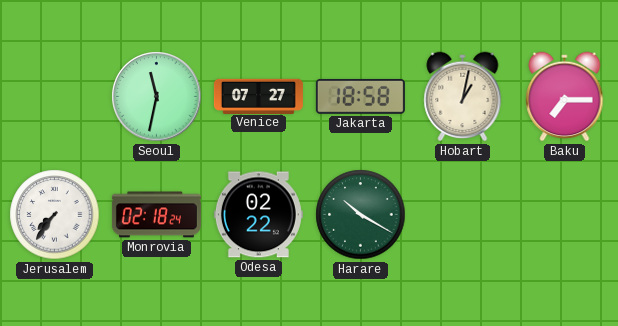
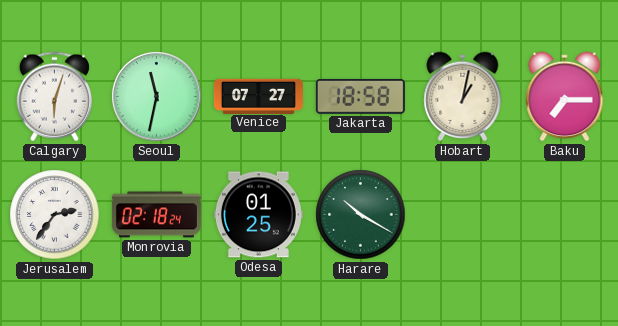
Calgary: none -> 6:03
Jerusalem: 7:36 -> 2:36
Odesa: 02:22 -> 01:25
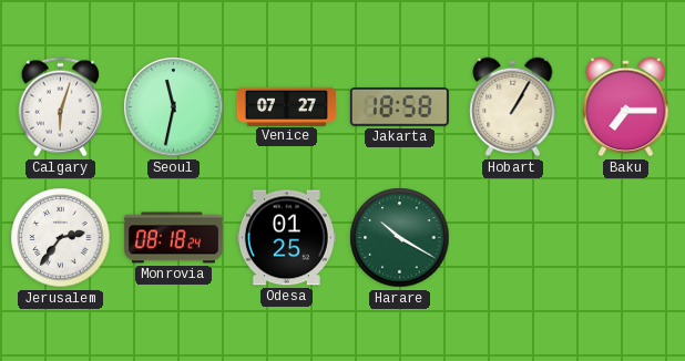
Hobart: 1:02 -> 1:05
Monrovia: 02:18 -> 08:18
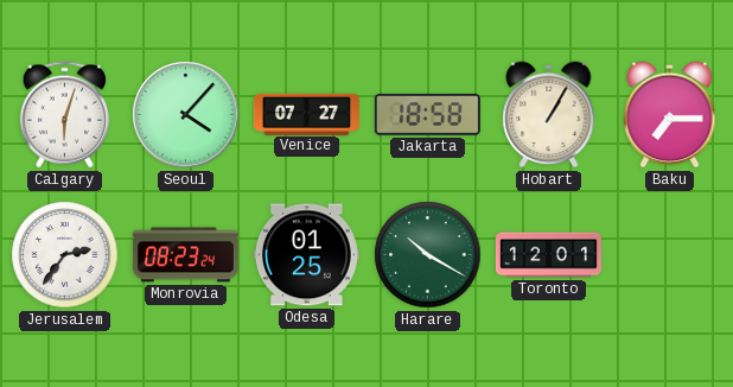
Seoul: 11:32 -> 4:07
Monrovia: 08:18 -> 08:23
Toronto: none -> 12:01
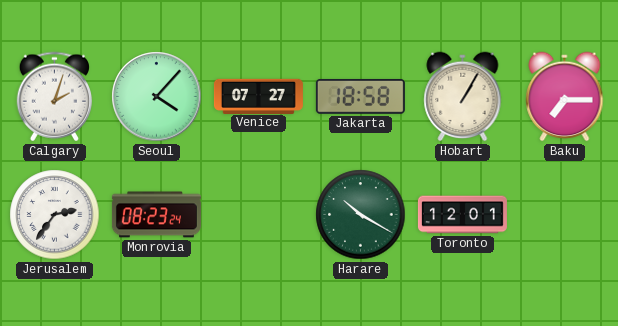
Calgary: 6:03 -> 2:03
Odesa: 01:25 -> none
